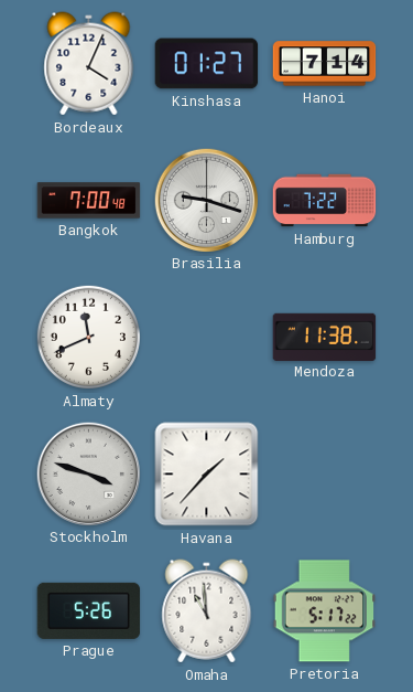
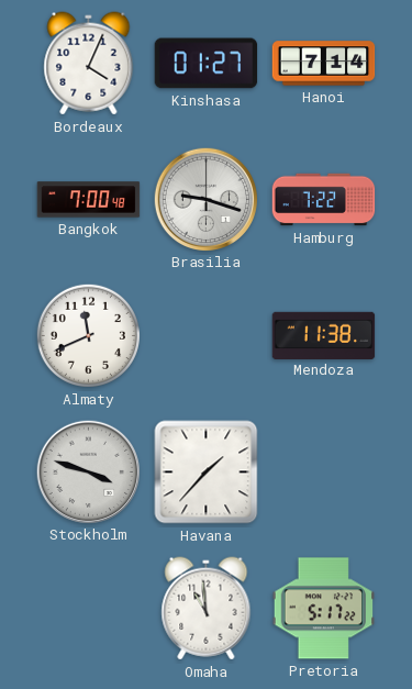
Prague: 5:26 -> none
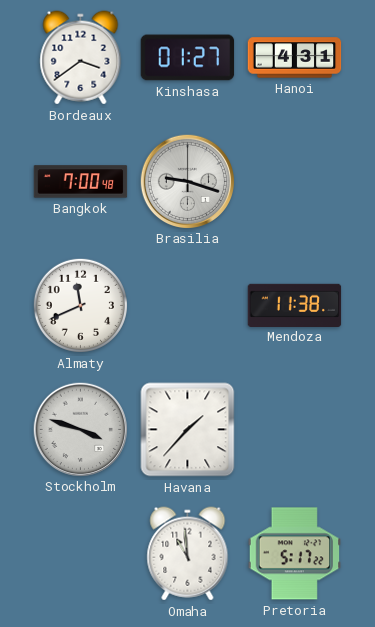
Bordeaux: 4:04 -> 3:39
Hanoi: 7:14 -> 4:31
Hamburg: 7:22 -> none
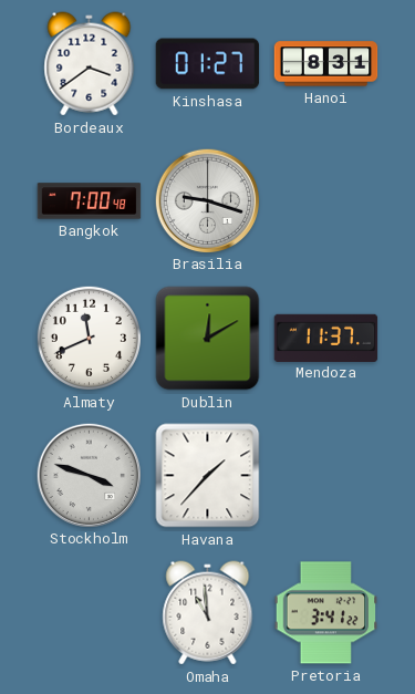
Hanoi: 4:31 -> 8:31
Dublin: none -> 12:10
Mendoza: 11:38 -> 11:37
Pretoria: 5:17 -> 3:41
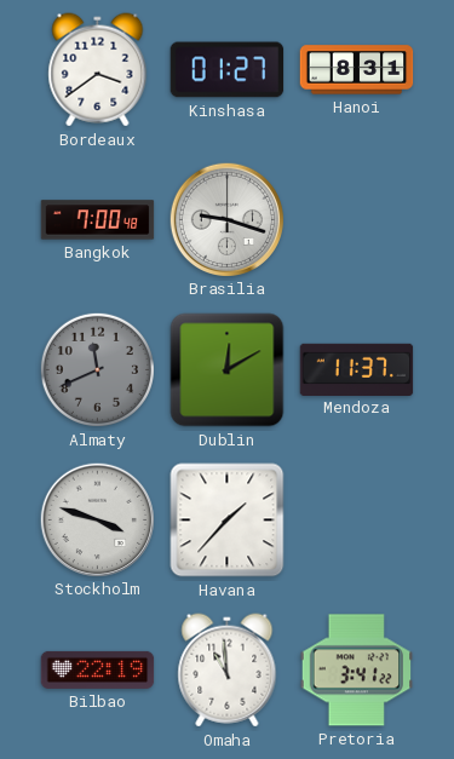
Almaty dial: white -> grey
Bilbao: none -> 22:19
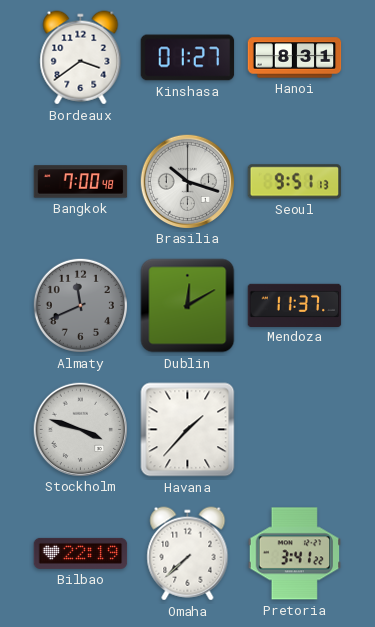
Brasilia: 9:18 -> 10:18
Seoul: none -> 9:51
Omaha: 10:59 -> 7:38
